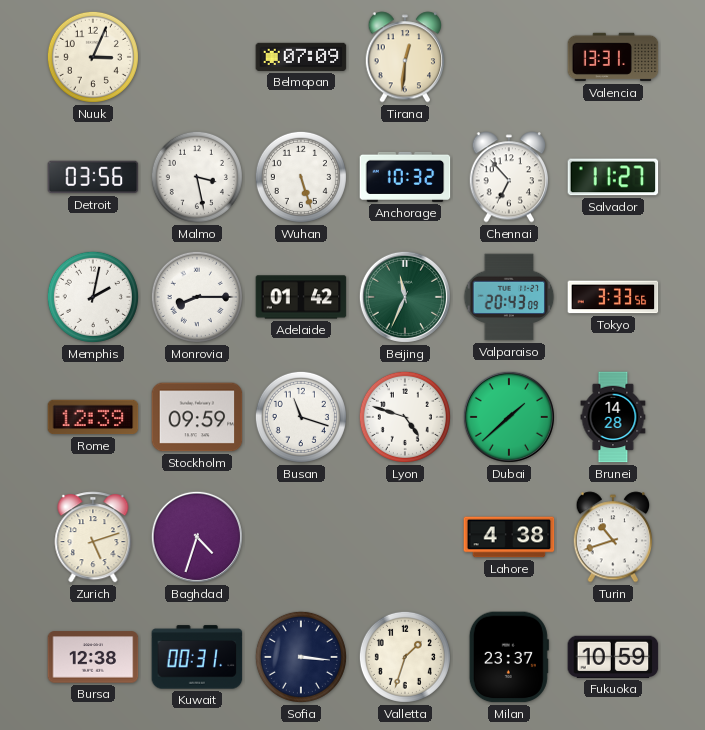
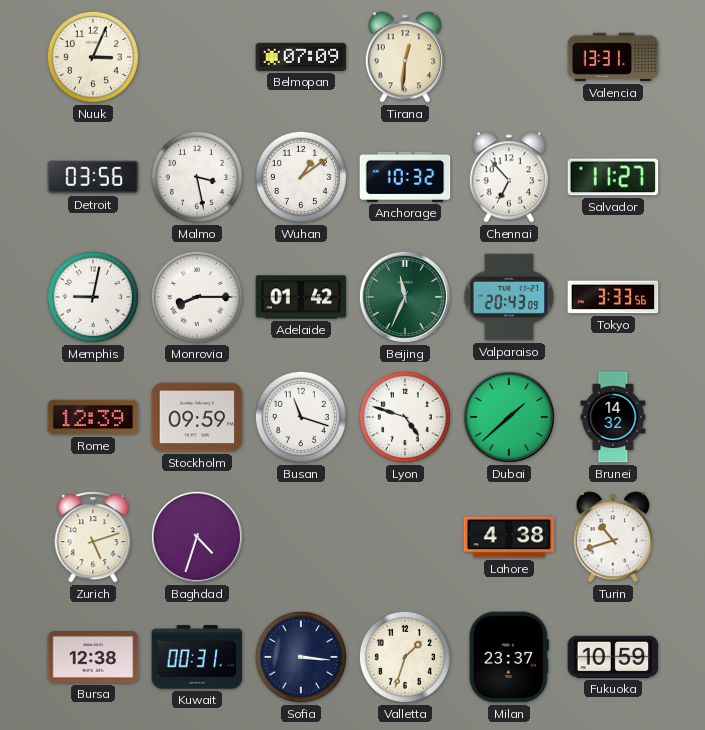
Wuhan: 5:27 -> 1:09
Memphis: 2:02 -> 9:02
Brunei: 14:28 -> 14:32
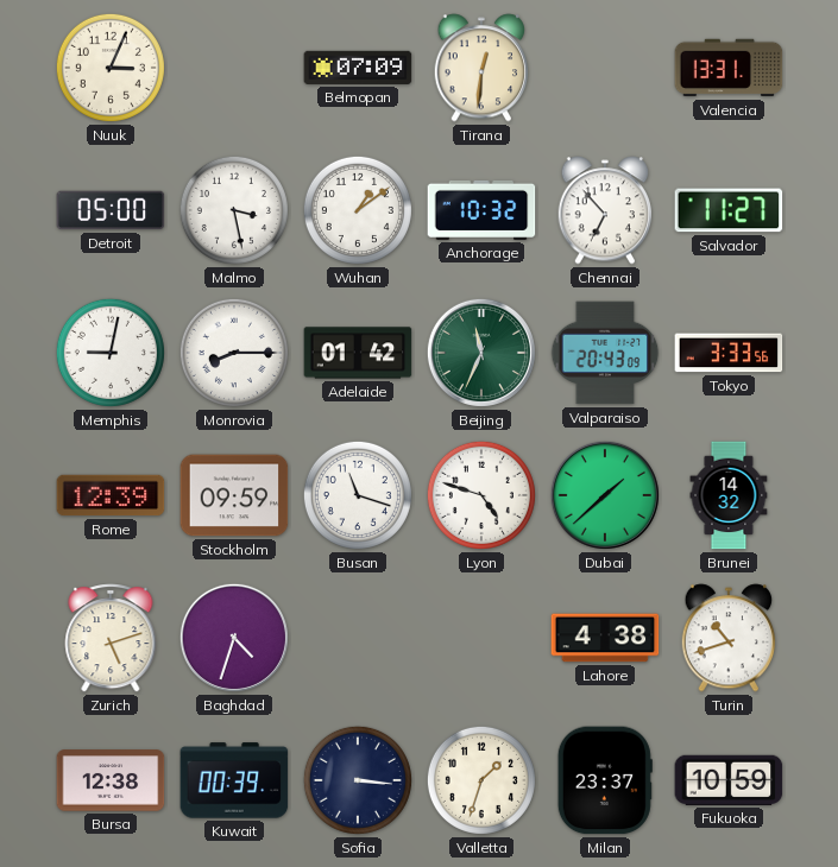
Detroit: 03:56 -> 05:00
Kuwait: 00:31 -> 00:39
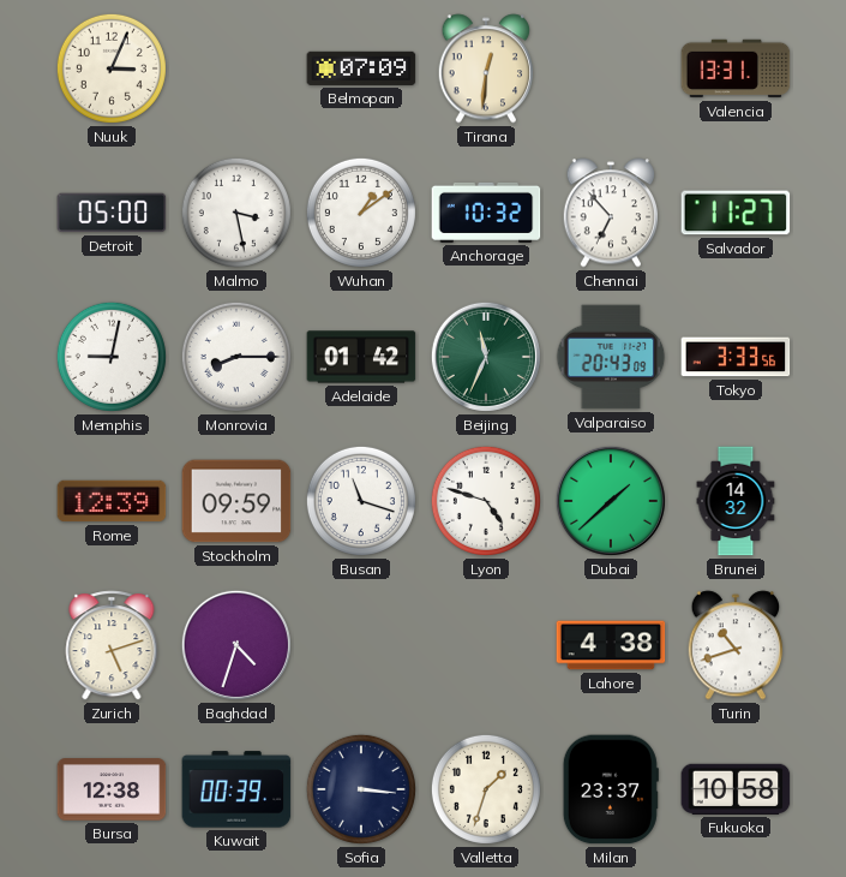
Fukuoka: 10:59 -> 10:58
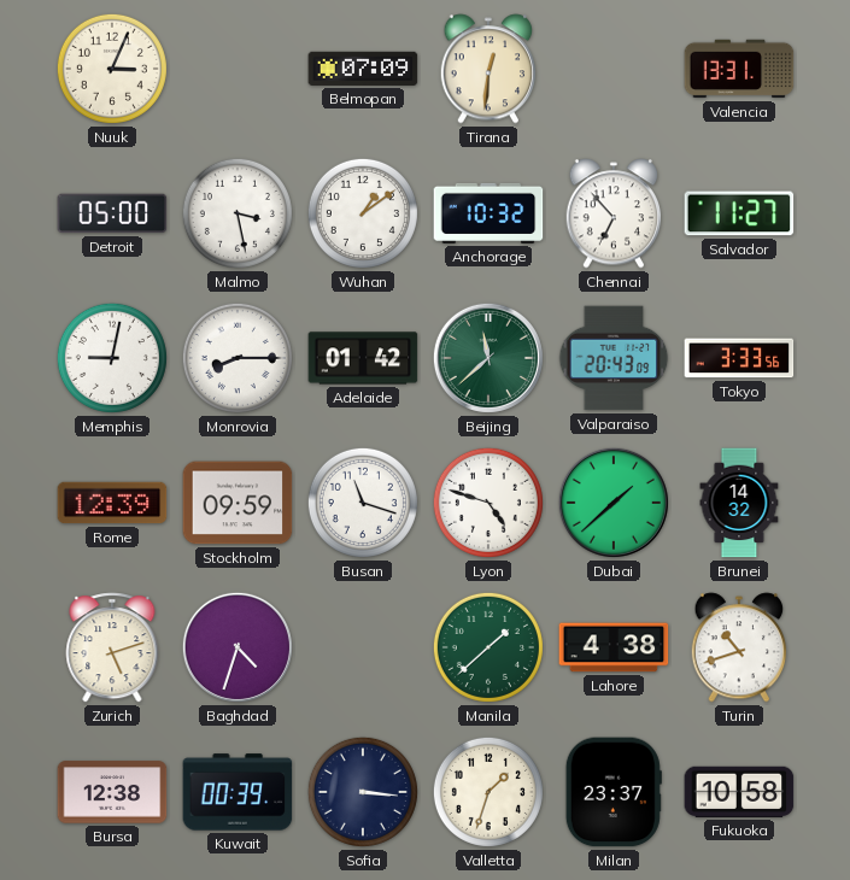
Beijing: 11:34 -> 11:38
Manila: none -> 1:38
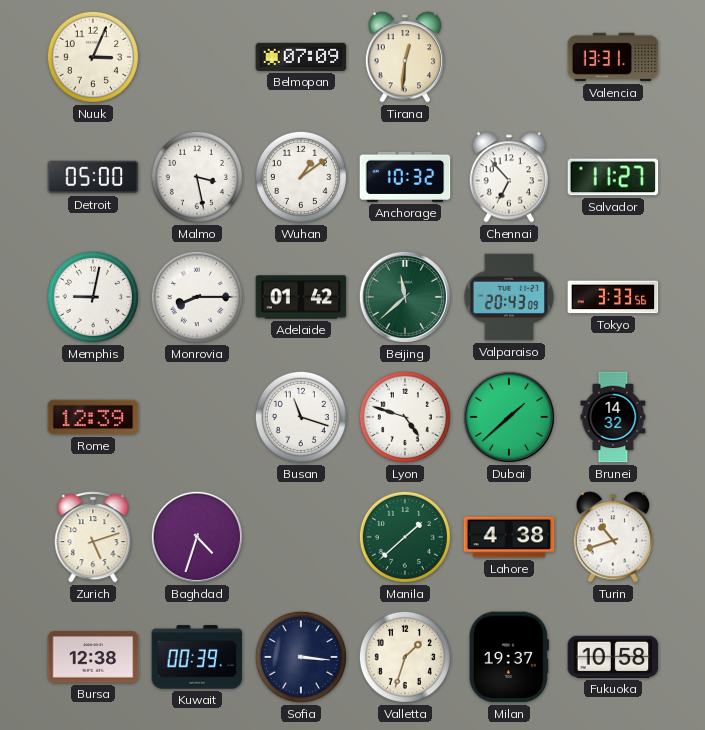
Stockholm: 09:59 -> none
Milan: 23:37 -> 19:37
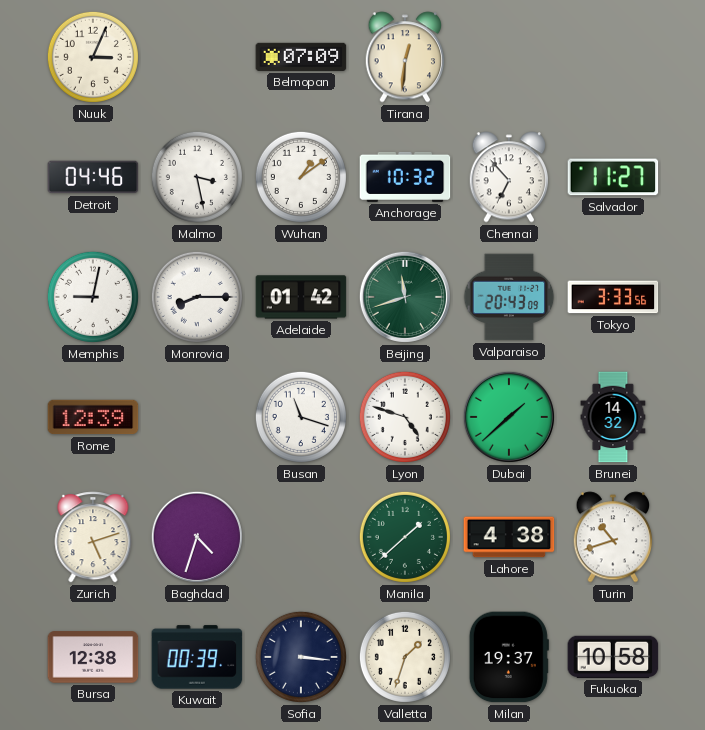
Valencia: 13:31 -> none
Detroit: 05:00 -> 04:46
Beijing: 11:38 -> 11:42
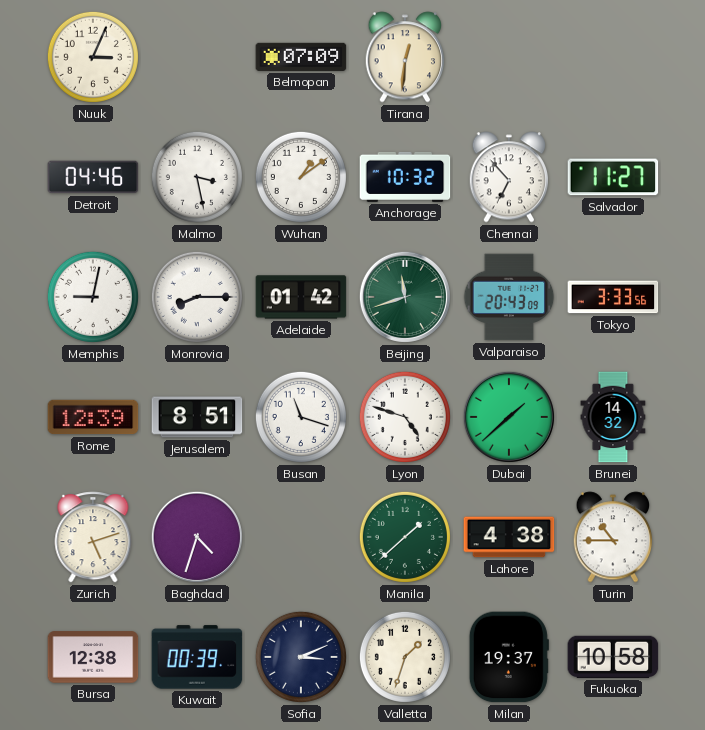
Jerusalem: none -> 8:51
Turin: 10:42 -> 10:45
Sofia: 3:16 -> 3:11
